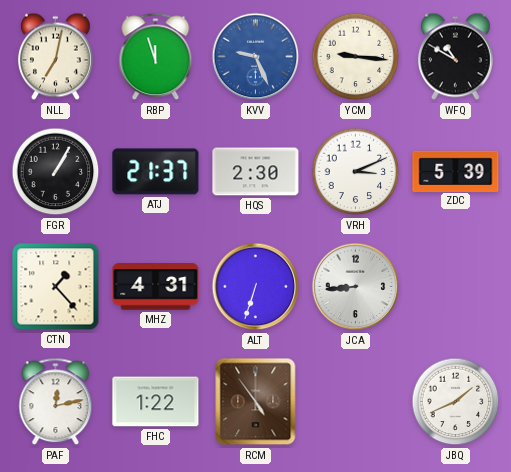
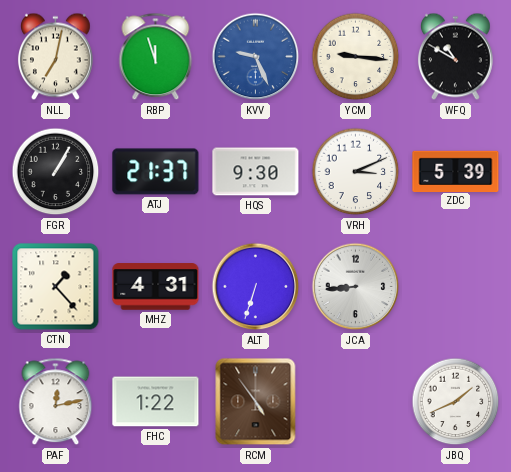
HQS: 2:30 -> 9:30
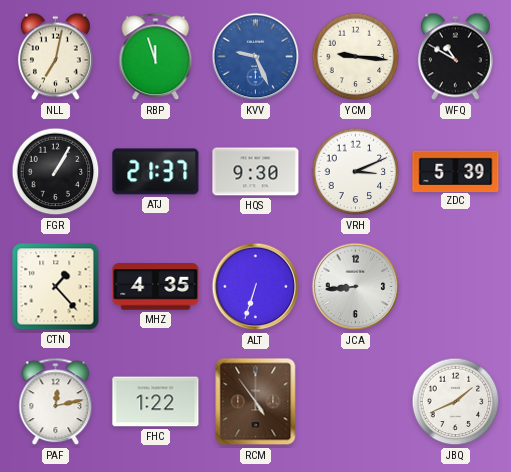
MHZ: 4:31 -> 4:35
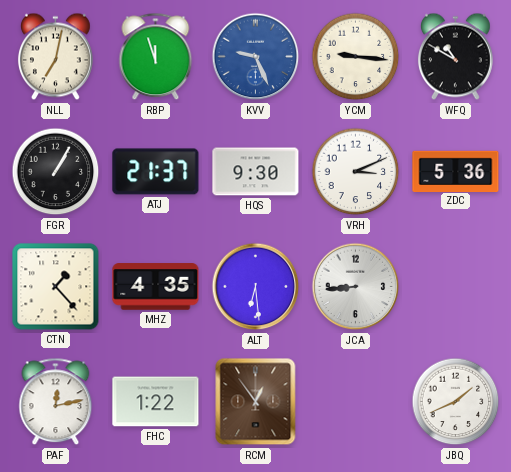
ZDC: 5:39 -> 5:36
ALT: 6:33 -> 6:29
RCM: 4:54 -> 12:54
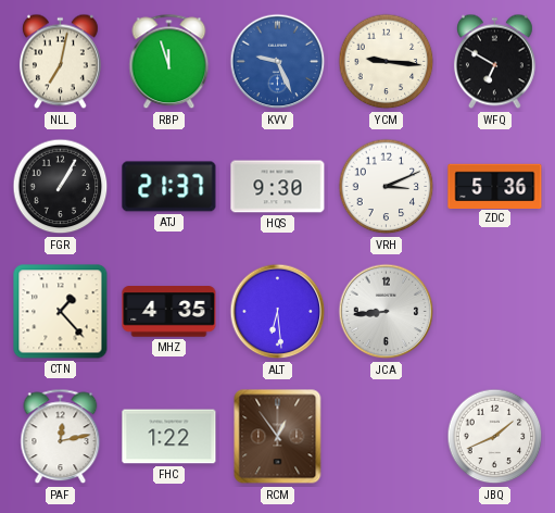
WFQ: 10:50 -> 6:50
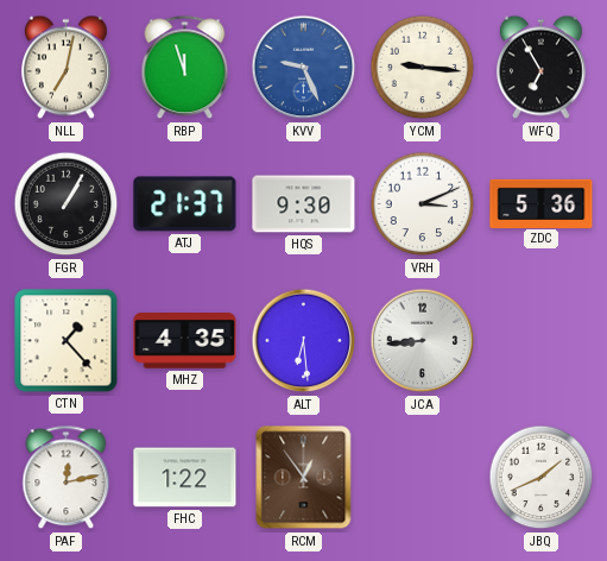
WFQ: 6:50 -> 6:55
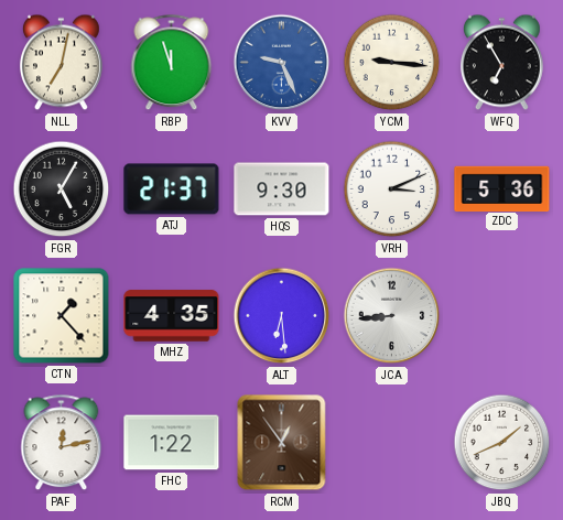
FGR: 1:05 -> 5:05
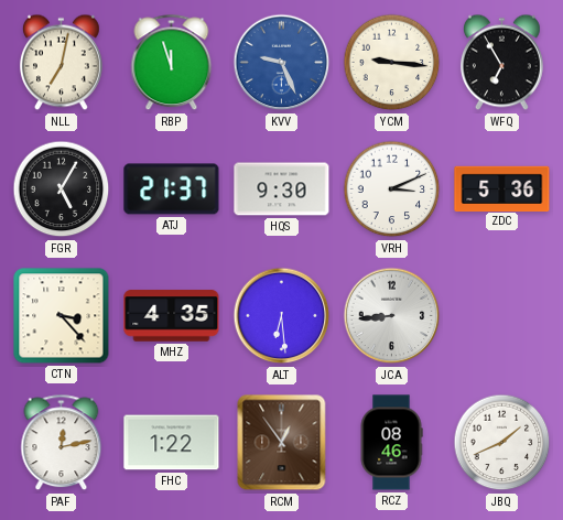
CTN: 1:23 -> 3:23
RCZ: none -> 08:46
